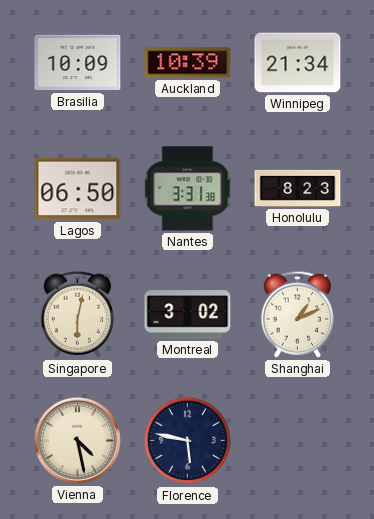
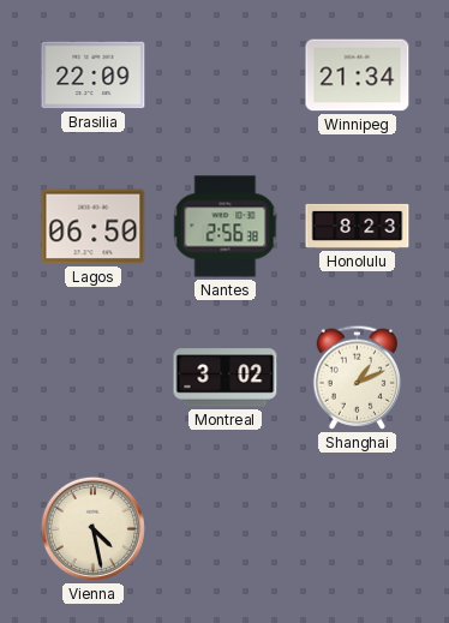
Brasilia: 10:09 -> 22:09
Auckland: 10:39 -> none
Nantes: 3:31 -> 2:56
Singapore: 6:02 -> none
Florence: 5:47 -> none
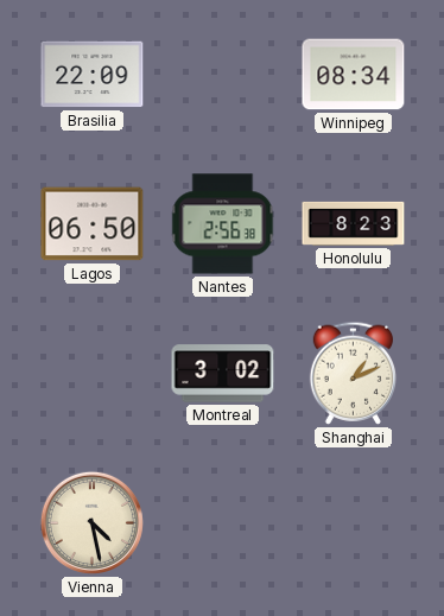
Winnipeg: 21:34 -> 08:34
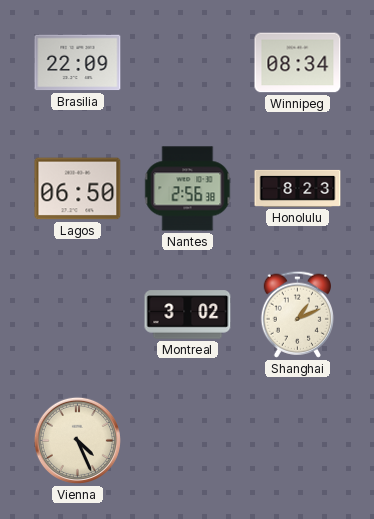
Vienna: 4:28 -> 4:26
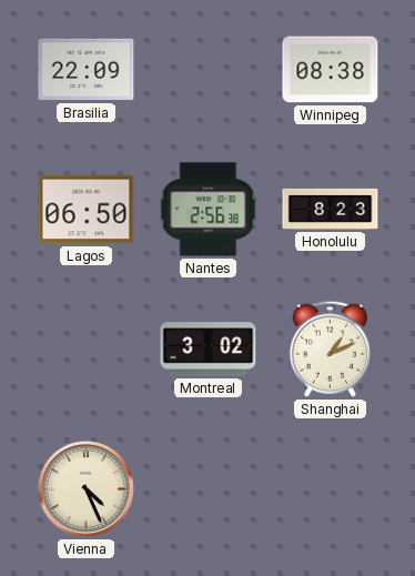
Winnipeg: 08:34 -> 08:38
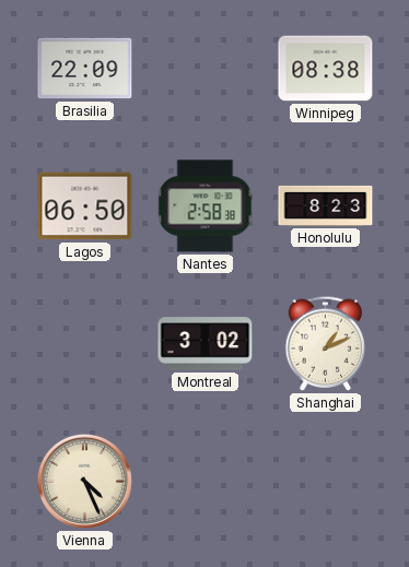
Nantes: 2:56 -> 2:58
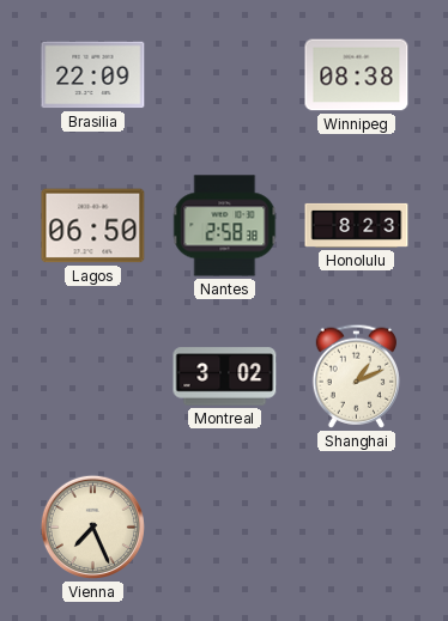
Vienna: 4:26 -> 7:26
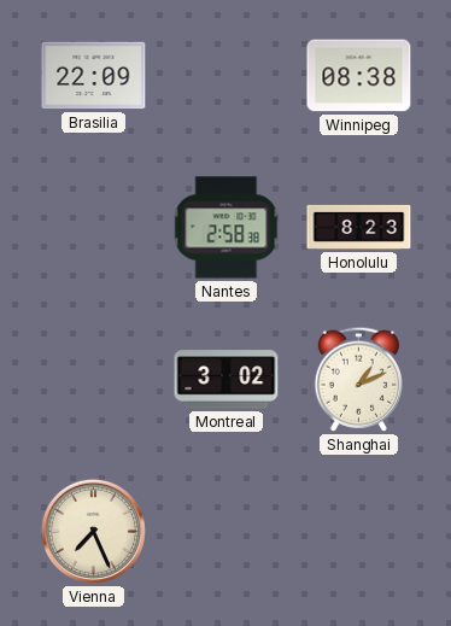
Lagos: 06:50 -> none
